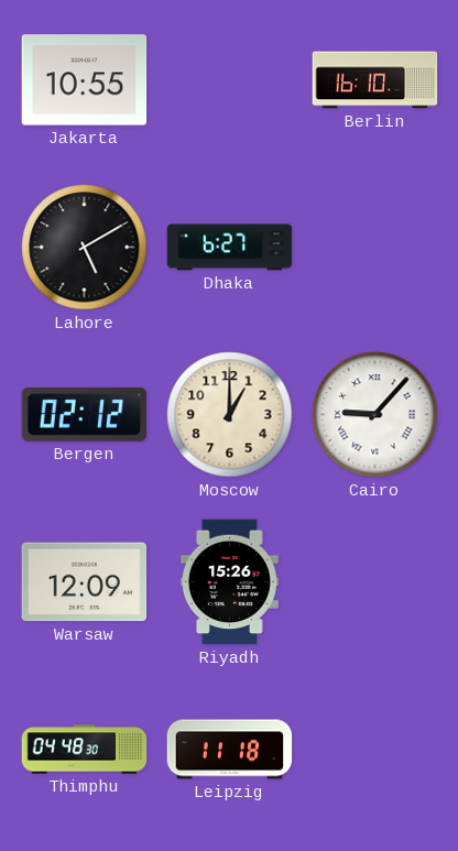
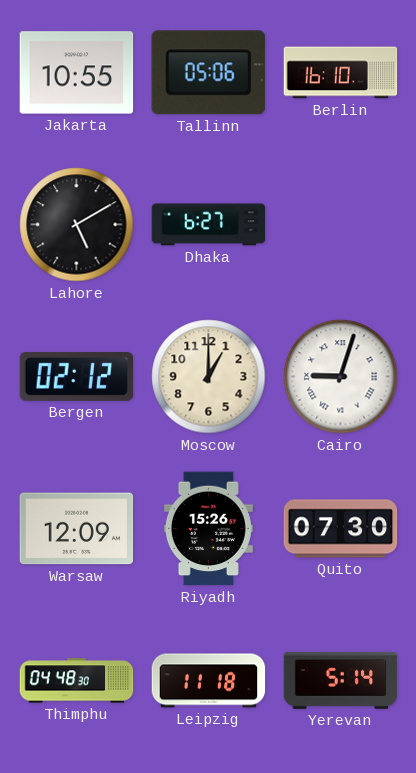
Tallinn: none -> 05:06
Cairo: 9:07 -> 9:03
Quito: none -> 07:30
Yerevan: none -> 5:14
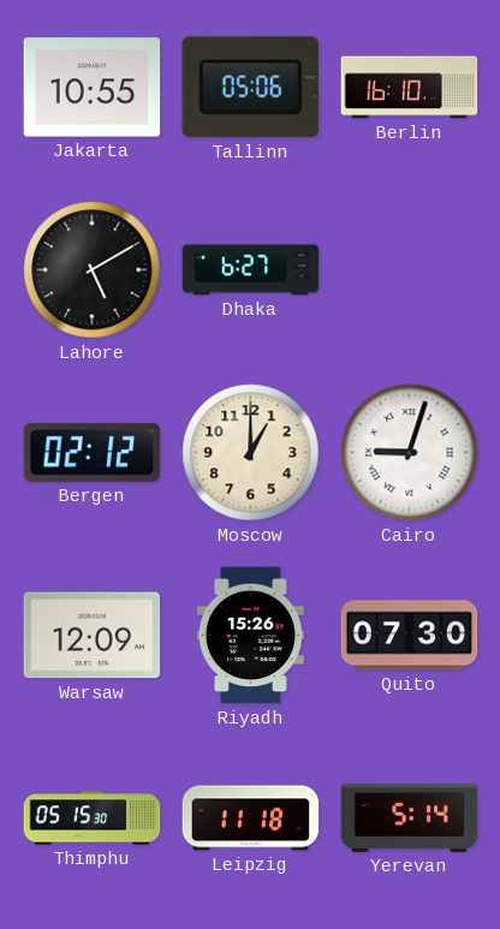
Thimphu: 04:48 -> 05:15
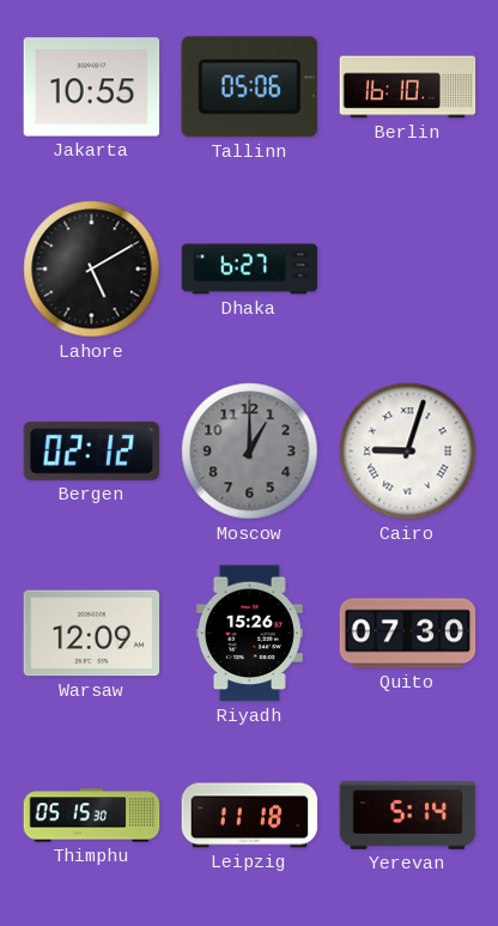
Moscow dial: cream -> grey
